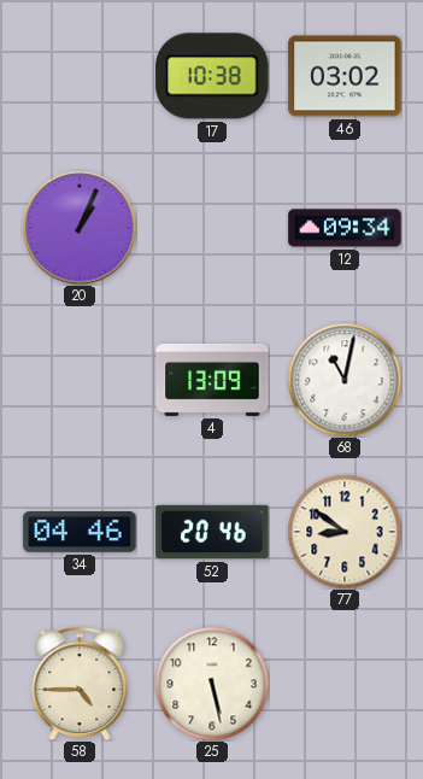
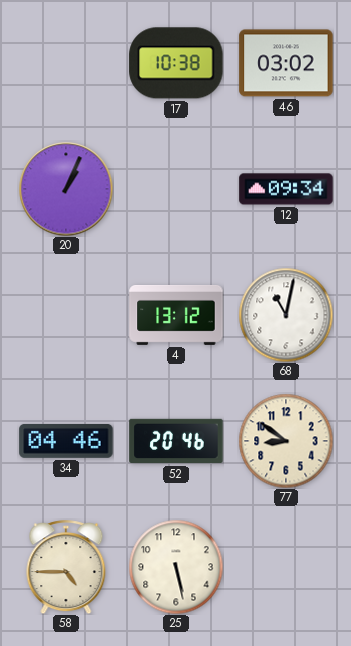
4: 13:09 -> 13:12
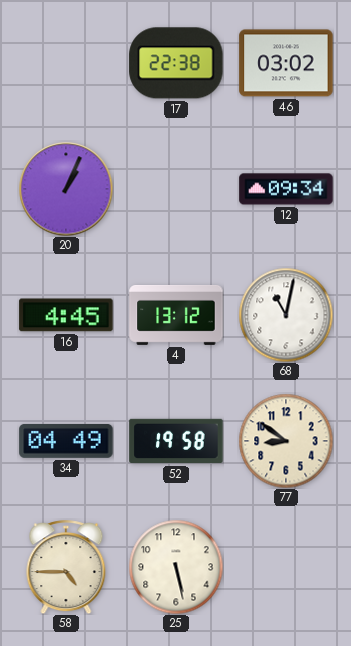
17: 10:38 -> 22:38
16: none -> 4:45
34: 04:46 -> 04:49
52: 20:46 -> 19:58
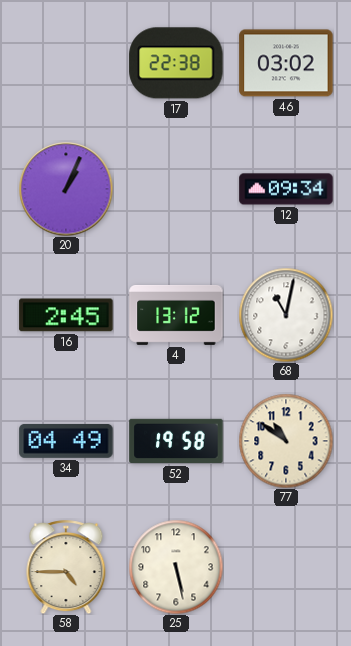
16: 4:45 -> 2:45
77: 8:51 -> 10:51
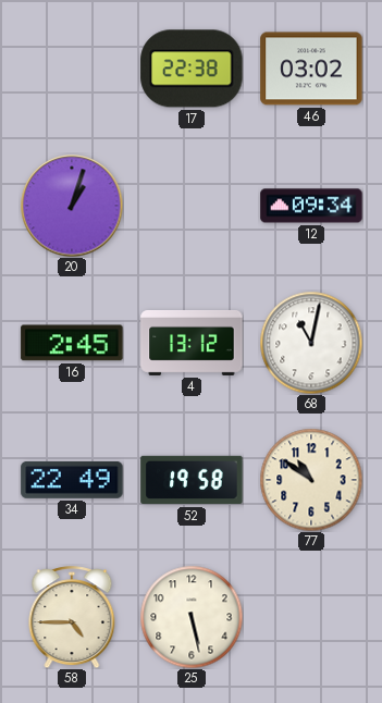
20: 1:04 -> 1:03
34: 04:49 -> 22:49
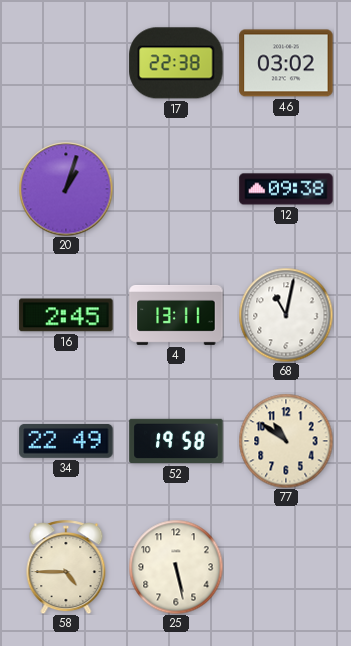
12: 09:34 -> 09:38
4: 13:12 -> 13:11
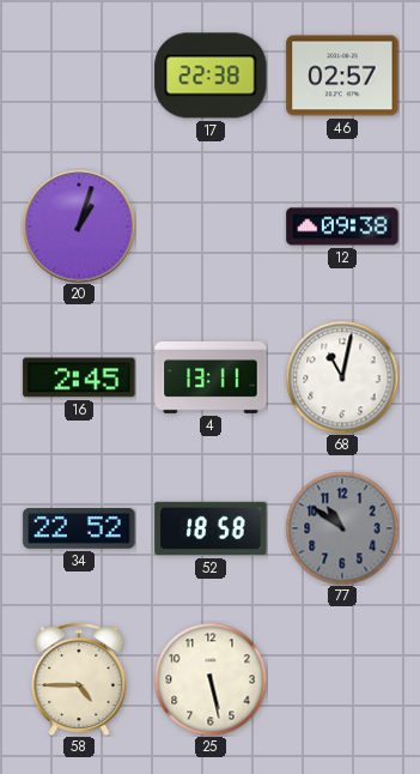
46: 03:02 -> 02:57
34: 22:49 -> 22:52
52: 19:58 -> 18:58
77 dial: cream -> grey
